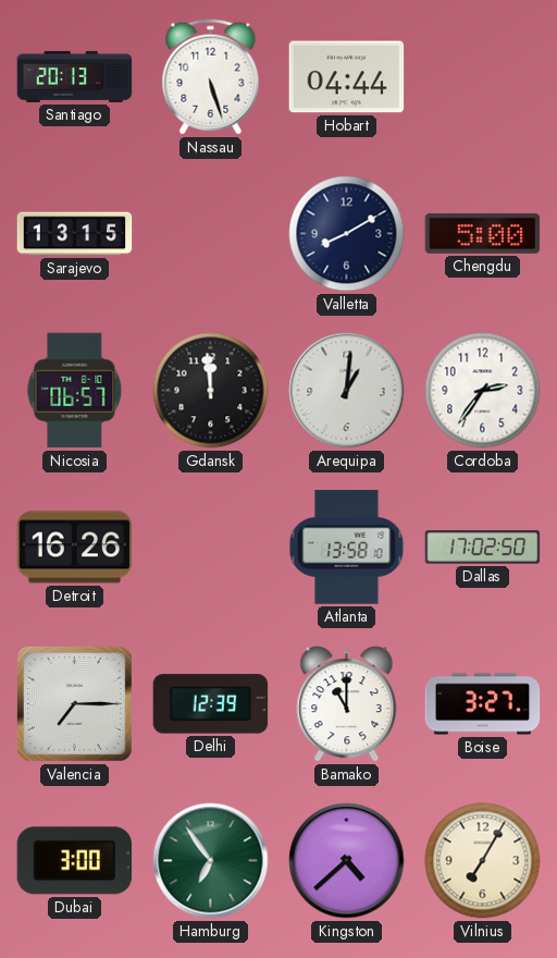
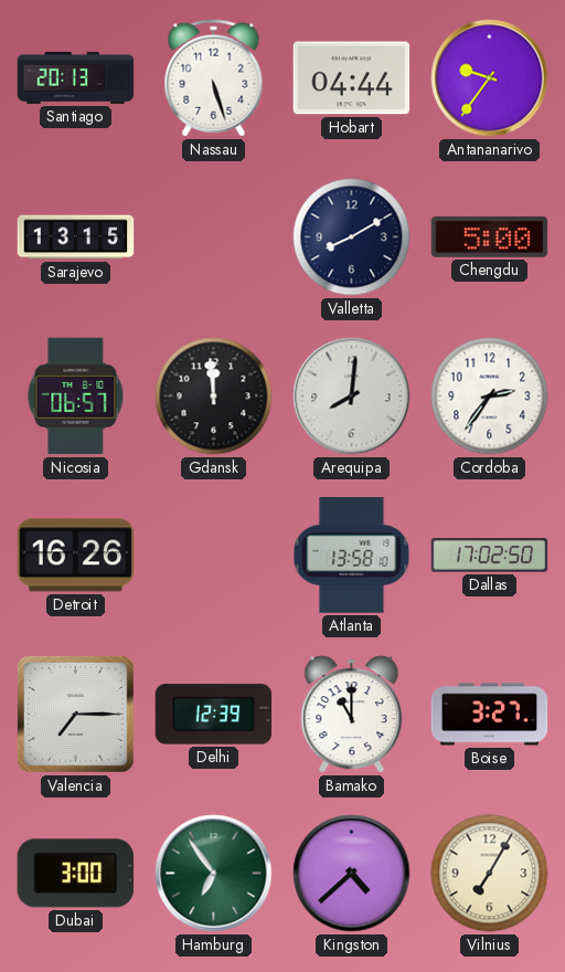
Antananarivo: none -> 9:36
Arequipa: 1:01 -> 8:01
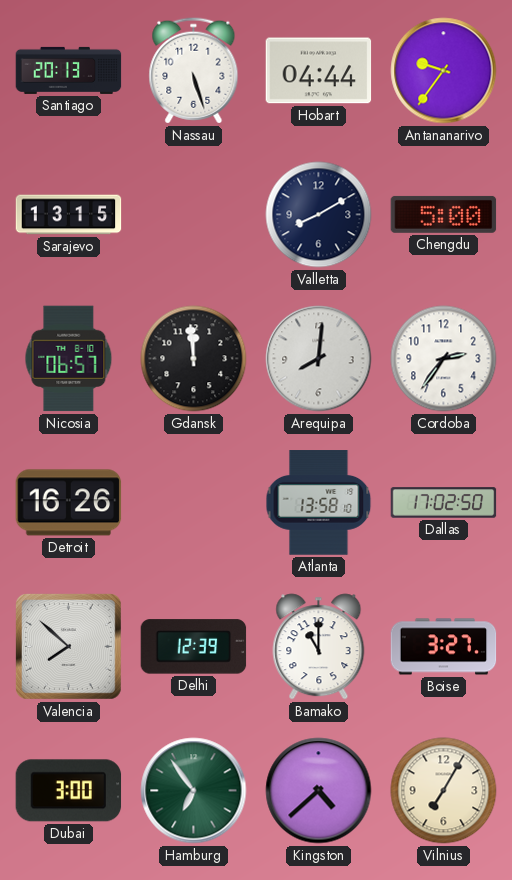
Valencia: 7:15 -> 7:52
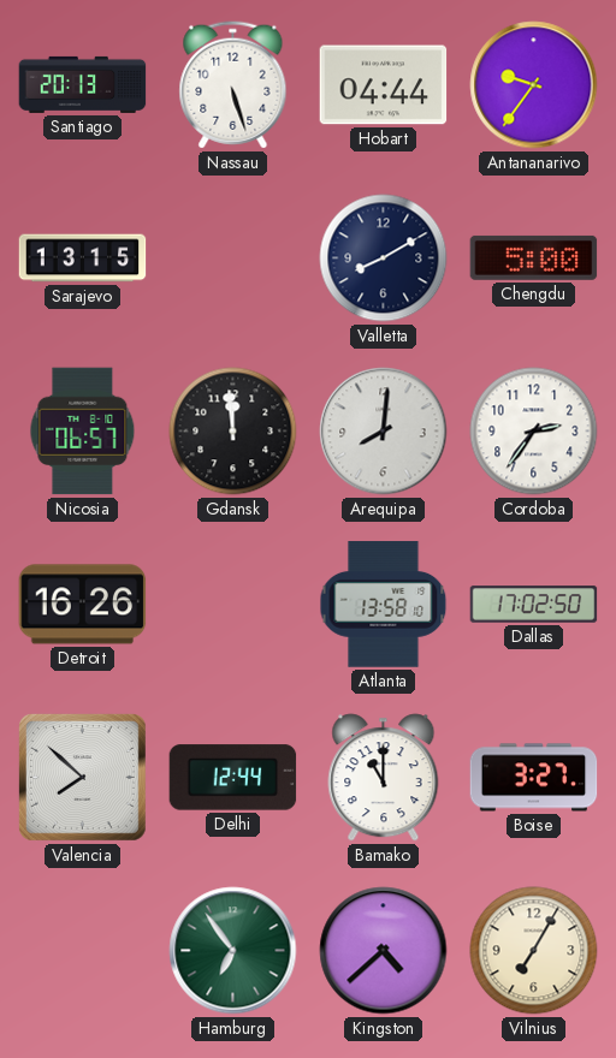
Delhi: 12:39 -> 12:44
Dubai: 3:00 -> none
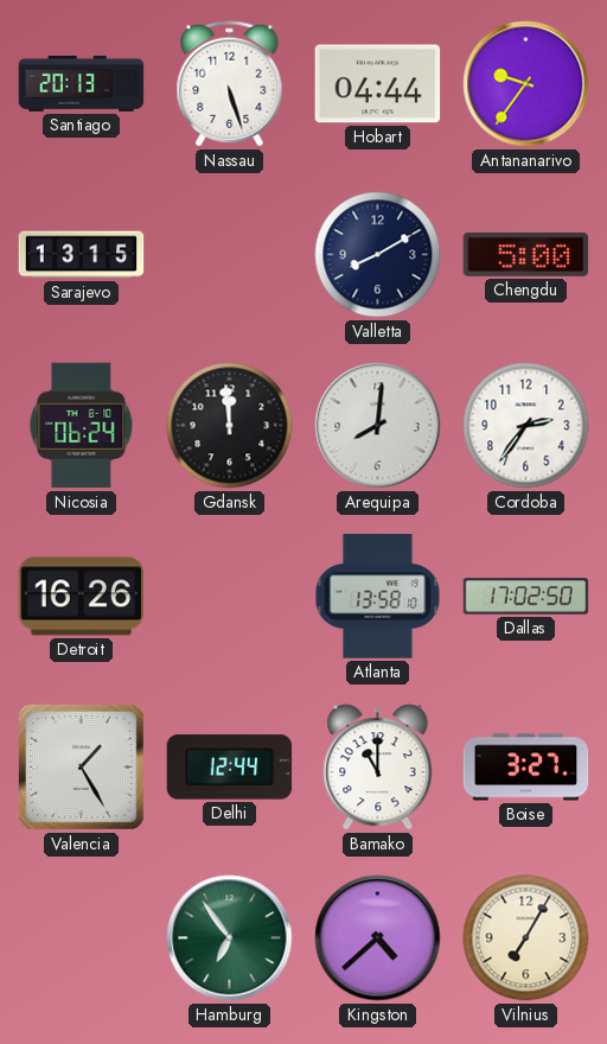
Nicosia: 06:57 -> 06:24
Valencia: 7:52 -> 1:25
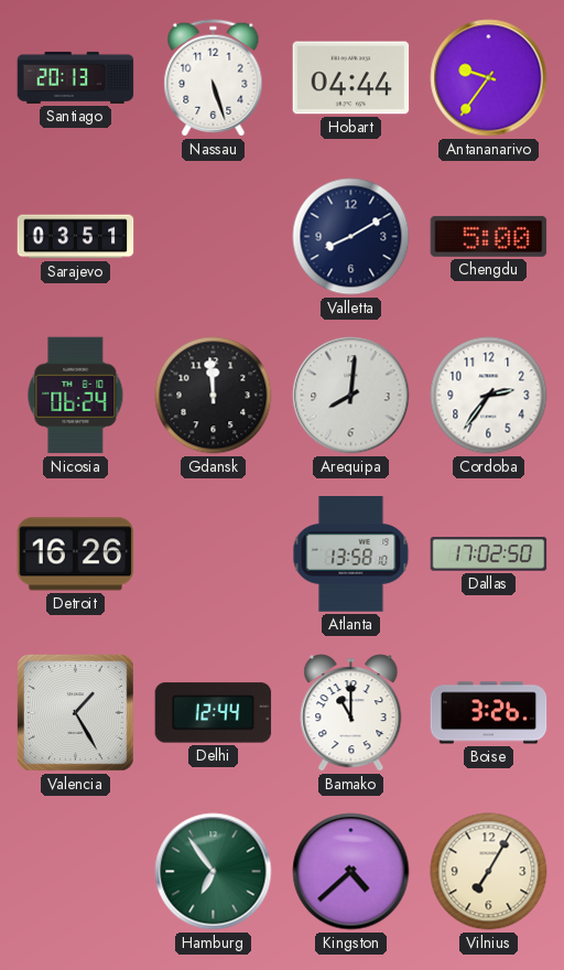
Sarajevo: 13:15 -> 03:51
Boise: 3:27 -> 3:26
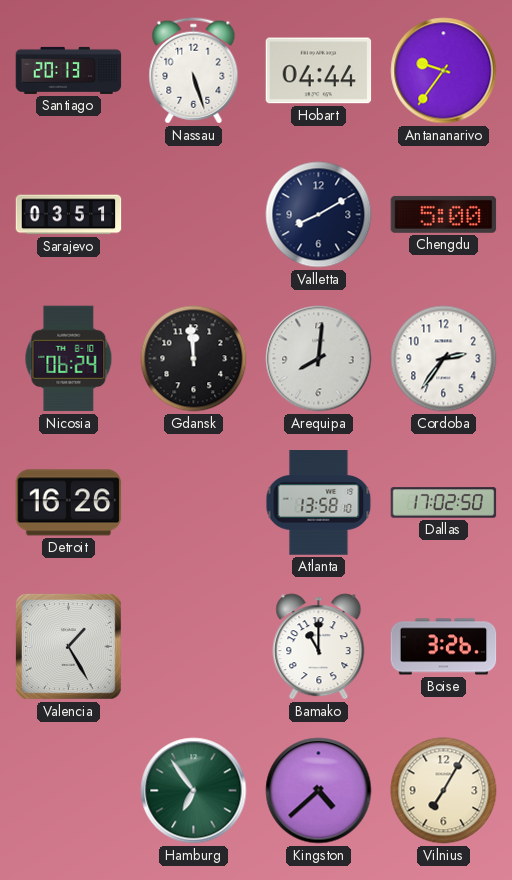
Delhi: 12:44 -> none
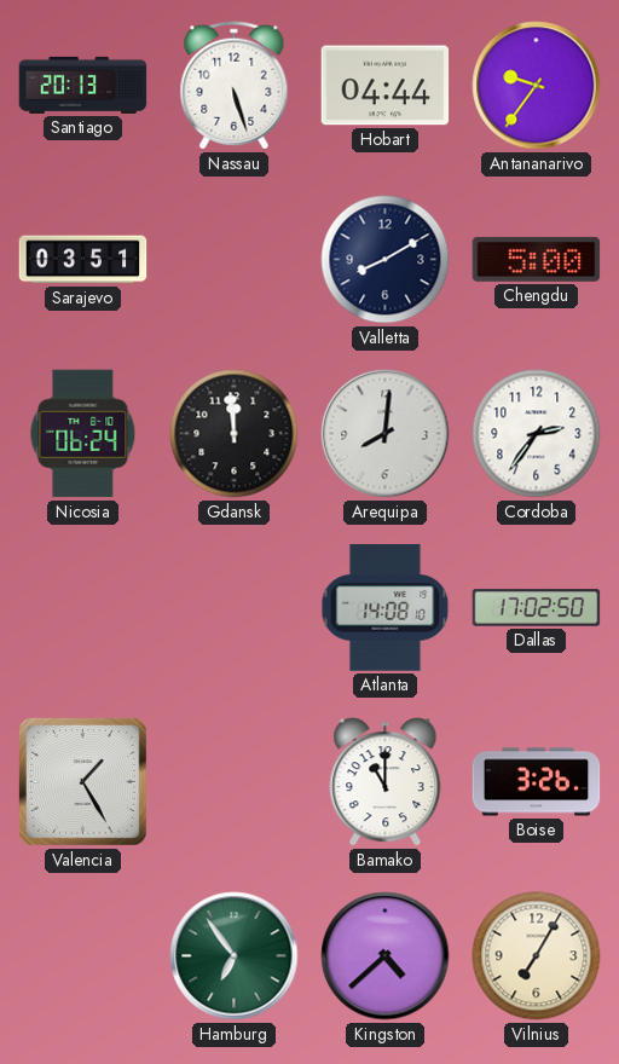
Detroit: 16:26 -> none
Atlanta: 13:58 -> 14:08
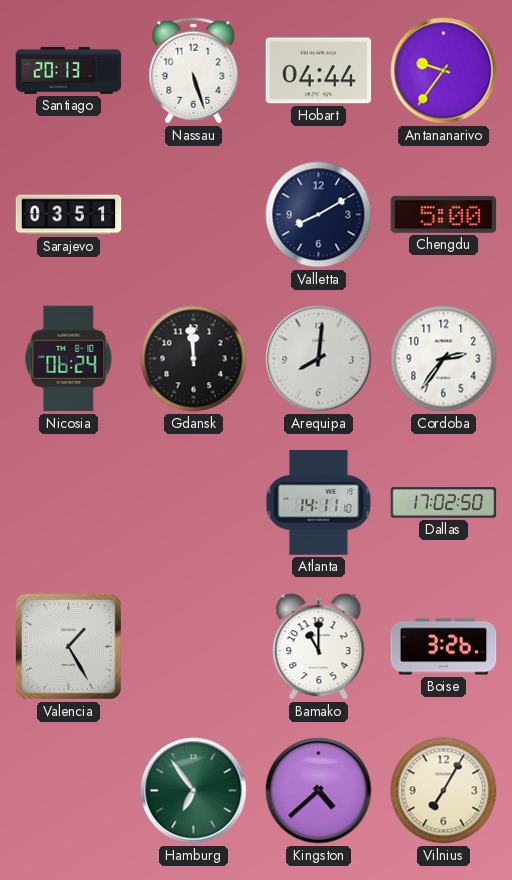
Atlanta: 14:08 -> 14:11
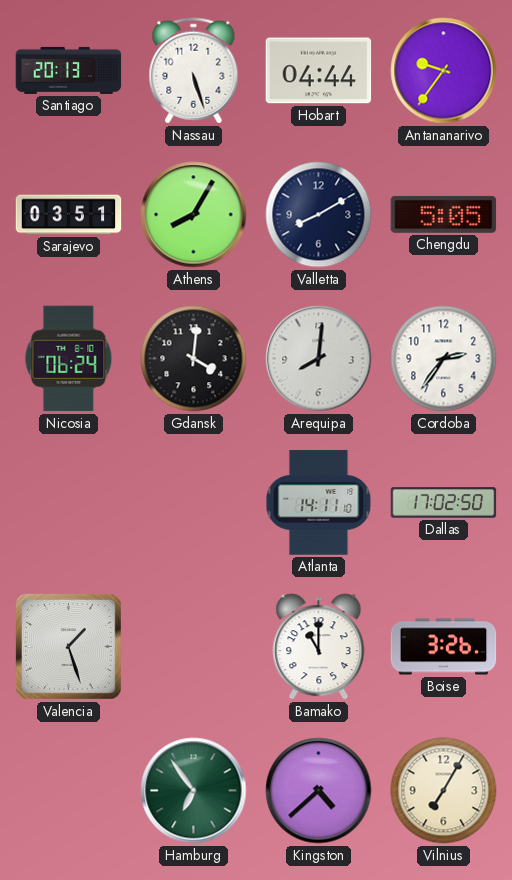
Athens: none -> 8:05
Chengdu: 5:00 -> 5:05
Gdansk: 11:59 -> 4:01
Valencia: 1:25 -> 1:27
